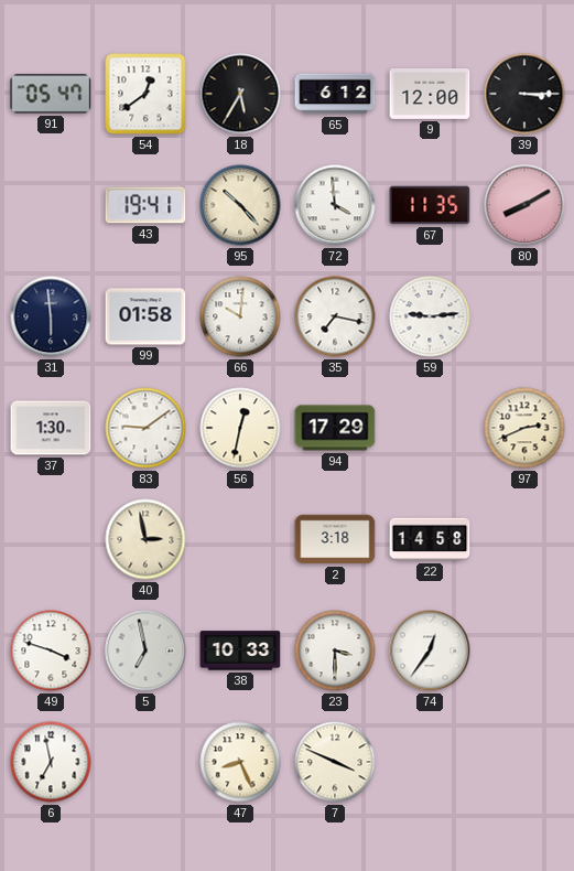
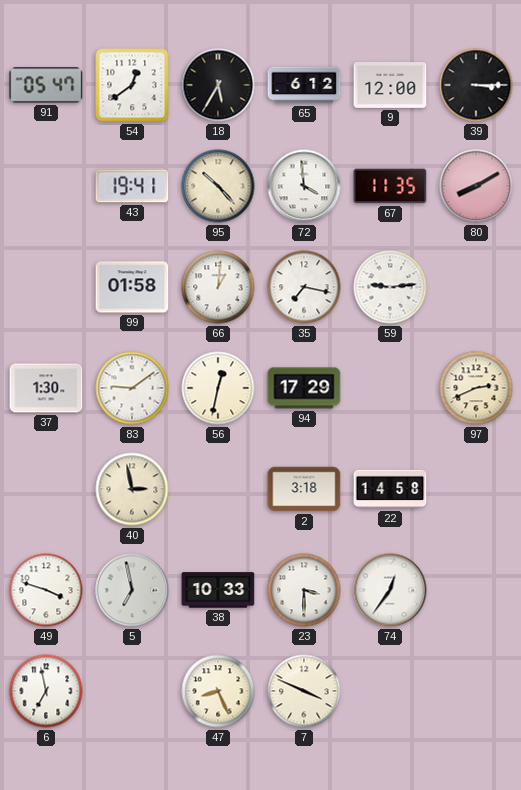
31: 5:59 -> none
66: 10:01 -> 1:01
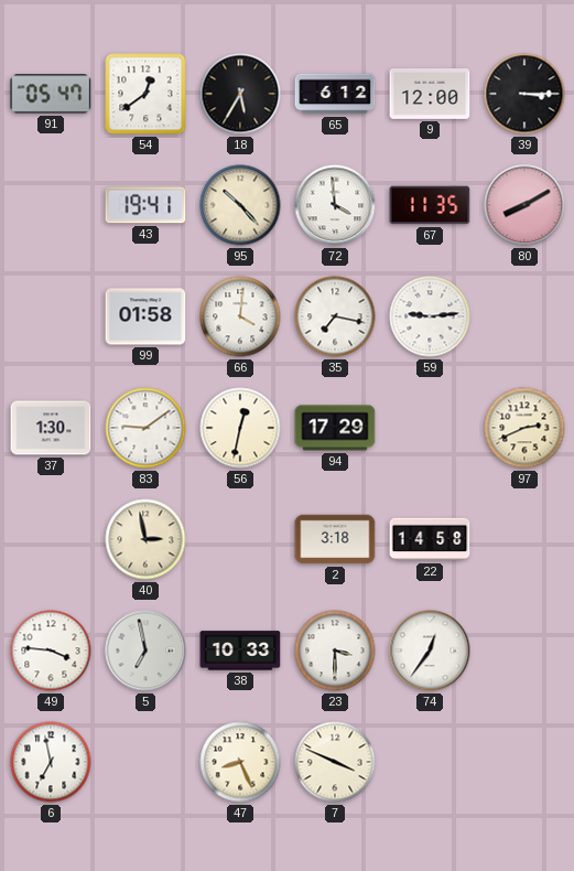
66: 1:01 -> 4:01
49: 3:48 -> 3:46
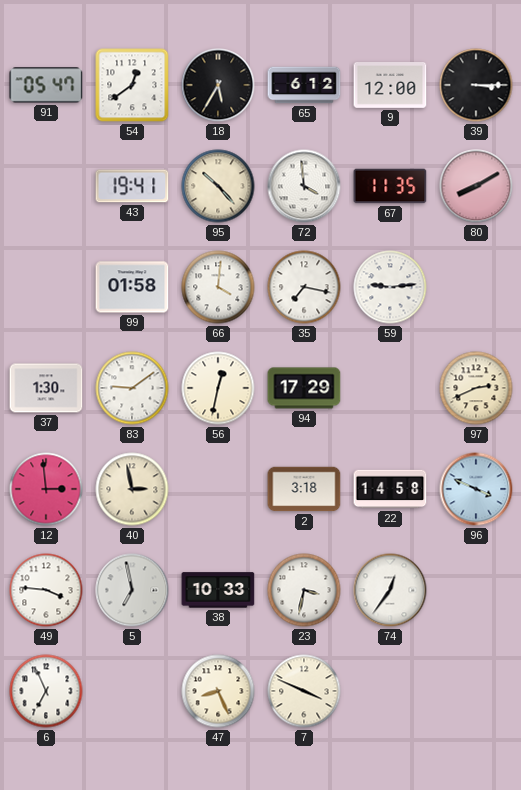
12: none -> 2:59
96: none -> 3:49
23: 3:30 -> 3:32
6: 6:58 -> 6:56
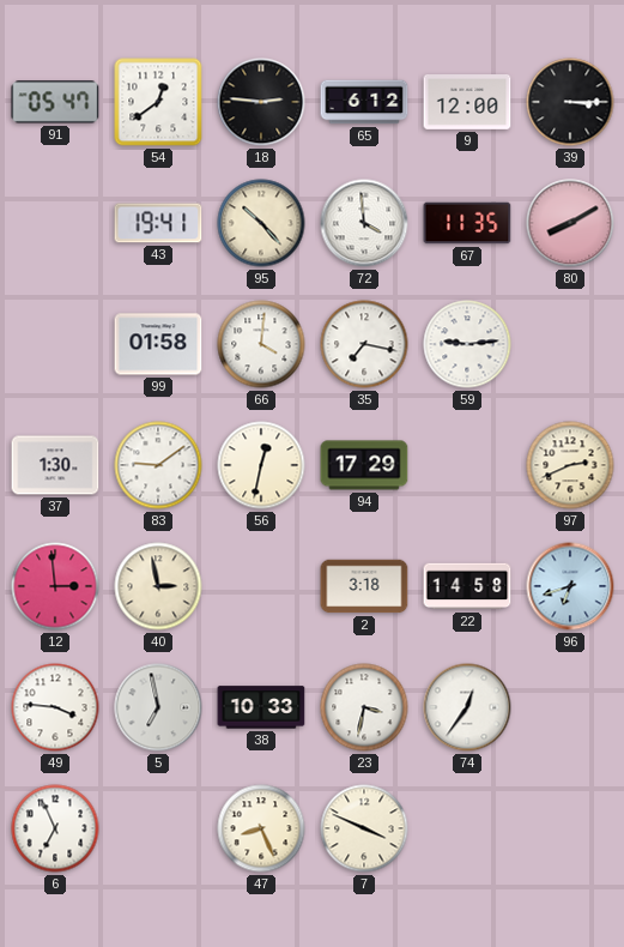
18: 5:35 -> 2:46
96: 3:49 -> 6:42
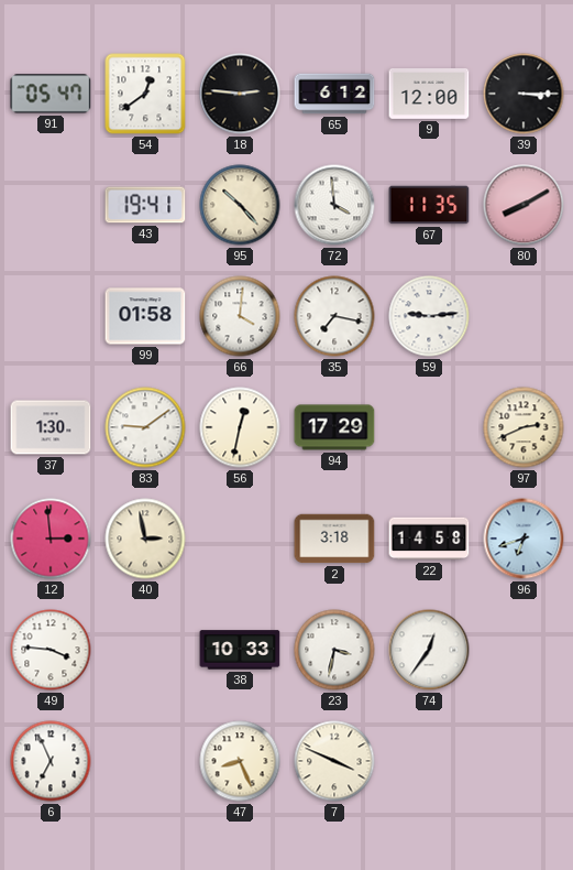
5: 6:58 -> none
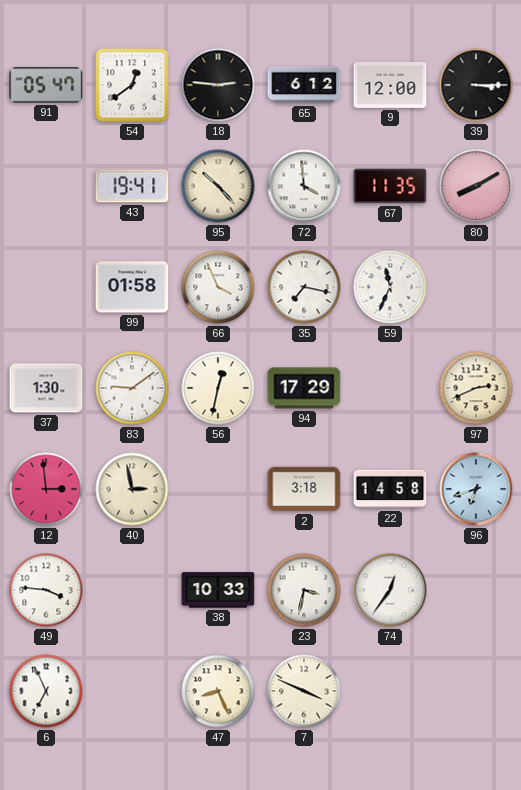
66: 4:01 -> 3:56
59: 9:14 -> 11:34
